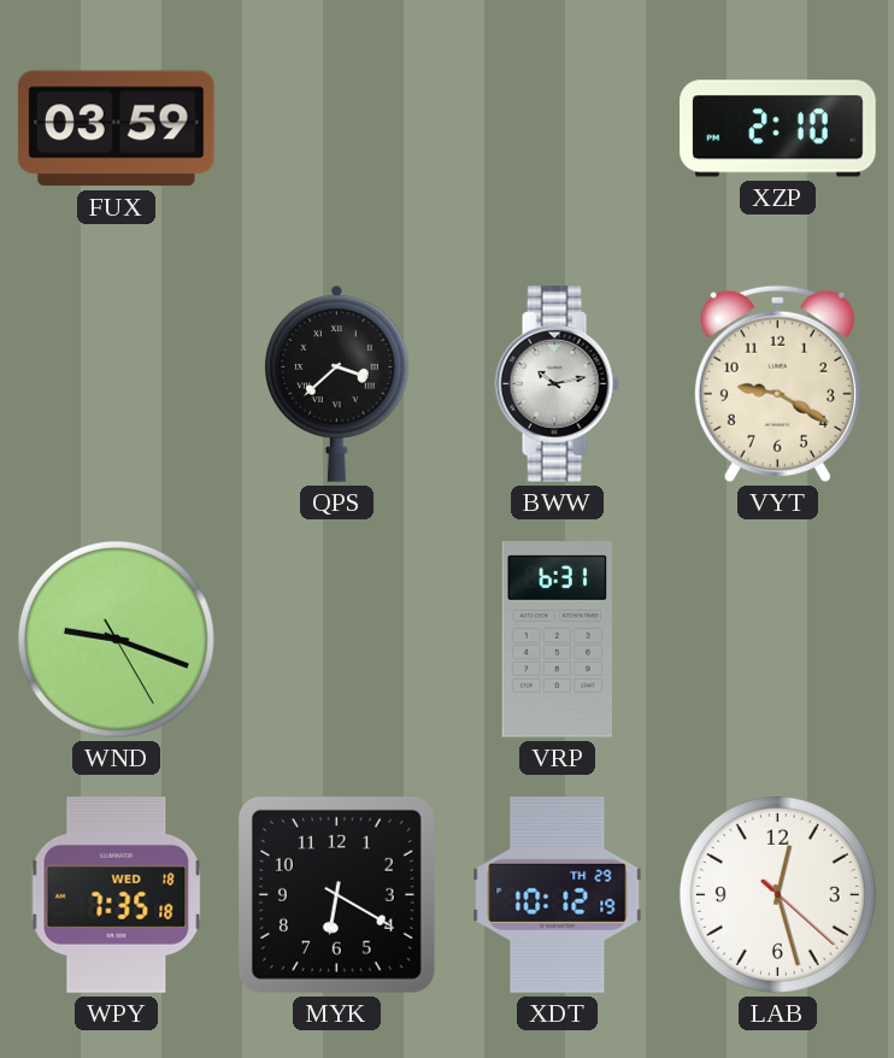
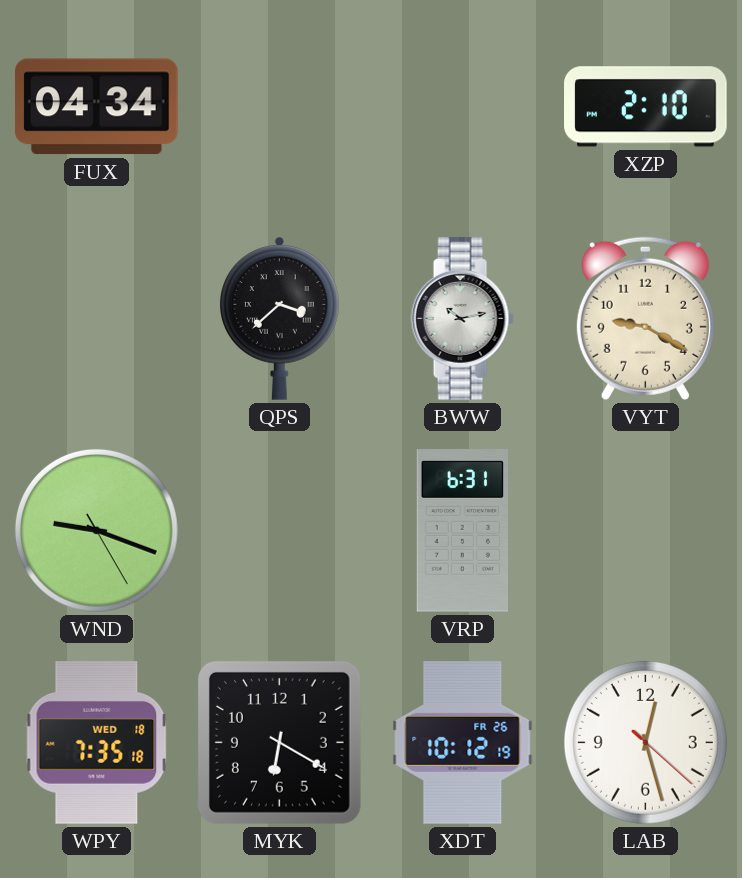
FUX: 03:59 -> 04:34
XDT date: TH 29 -> FR 26
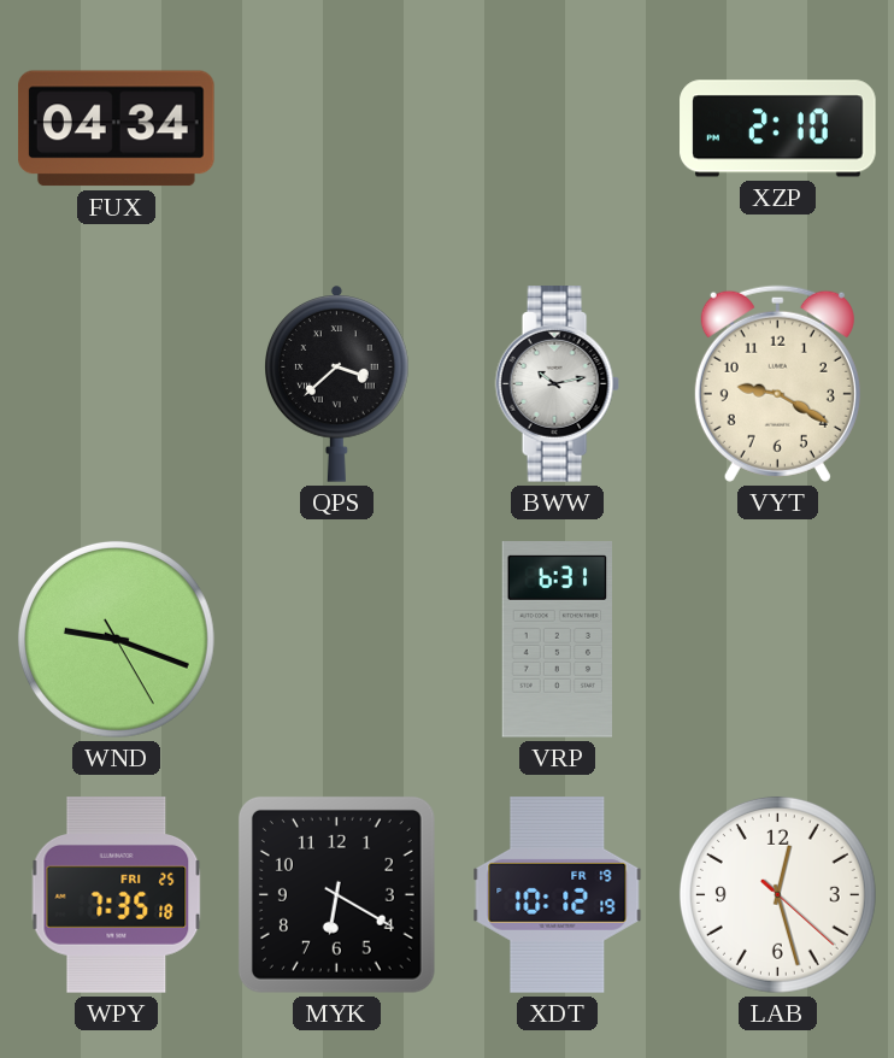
WPY date: WED 18 -> FRI 25
XDT date: FR 26 -> FR 19
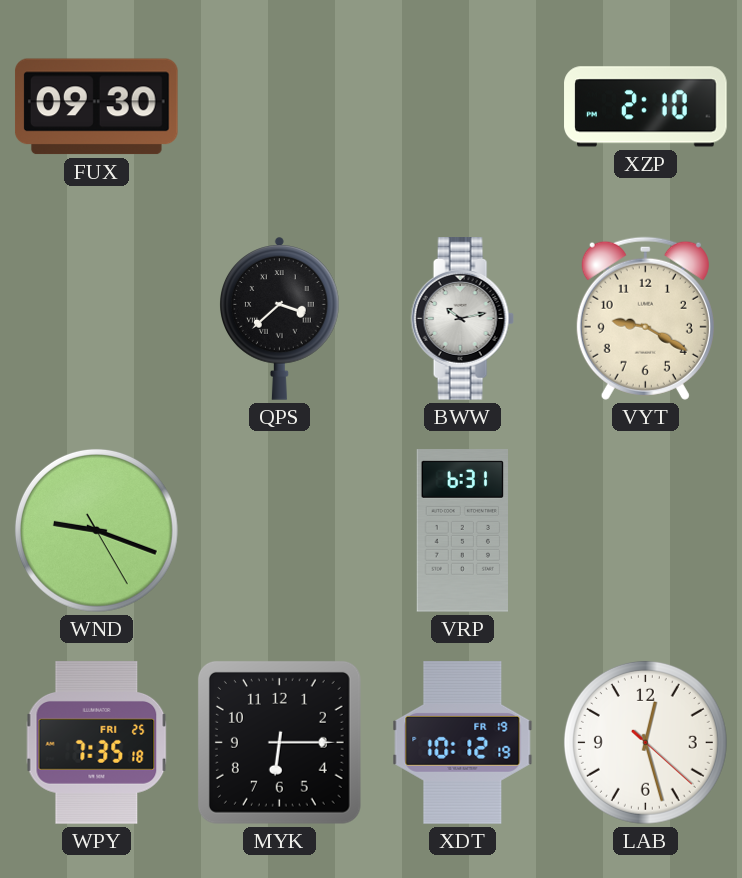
FUX: 04:34 -> 09:30
MYK: 6:20 -> 6:15
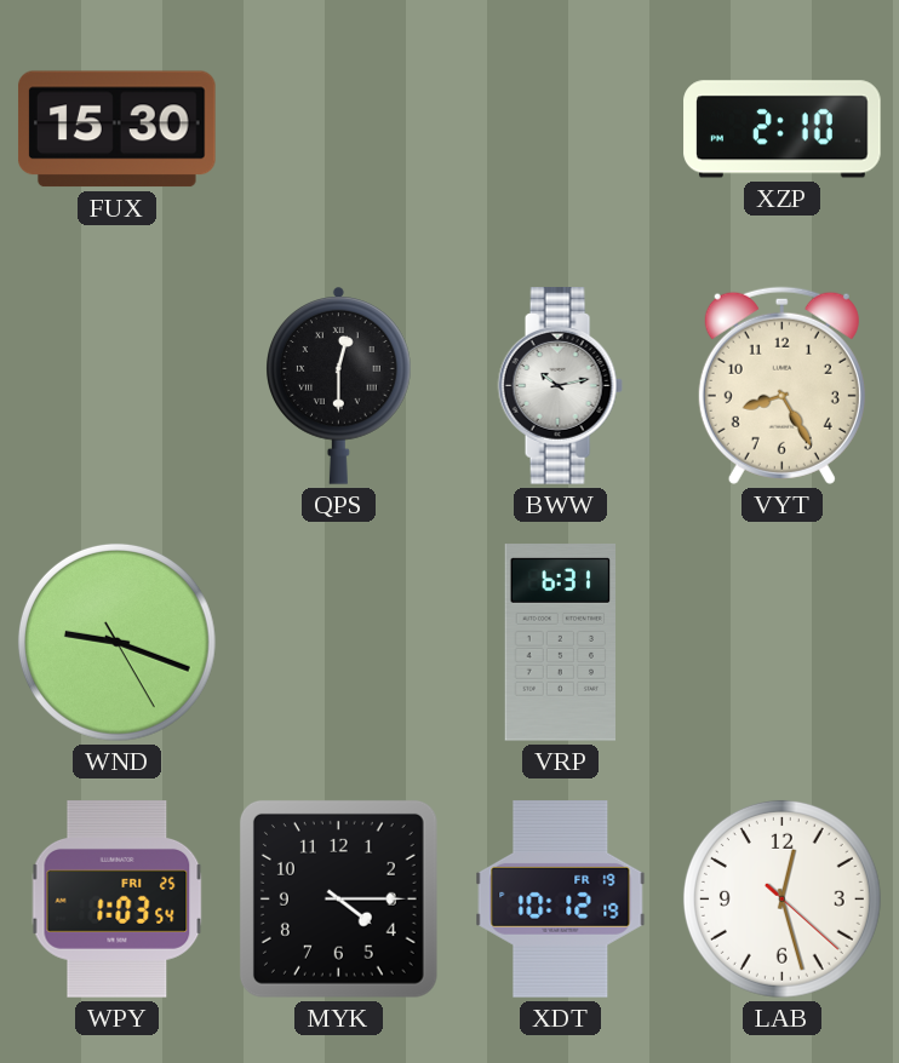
FUX: 09:30 -> 15:30
QPS: 3:38 -> 12:30
VYT: 9:20 -> 8:25
WPY: 7:35 -> 1:03
MYK: 6:15 -> 4:15
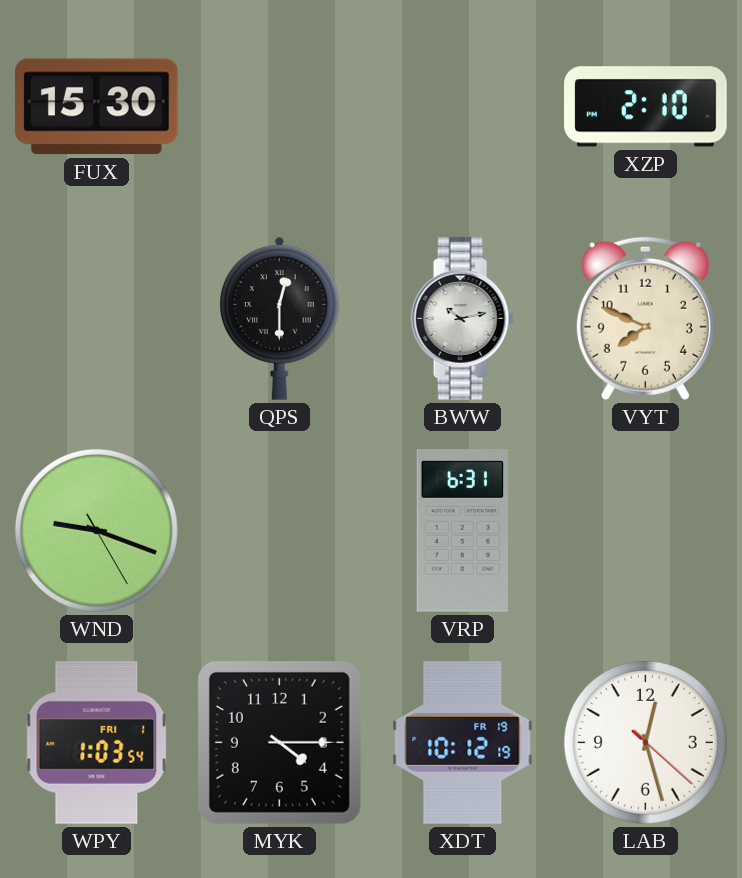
VYT: 8:25 -> 7:49
WPY date: FRI 25 -> FRI 1
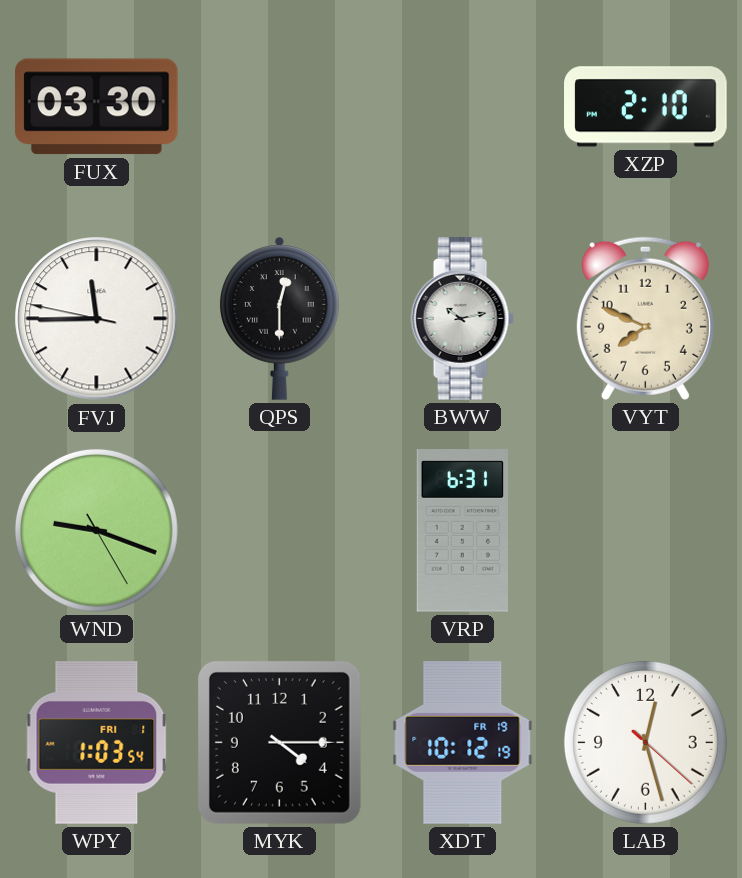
FUX: 15:30 -> 03:30
FVJ: none -> 11:44
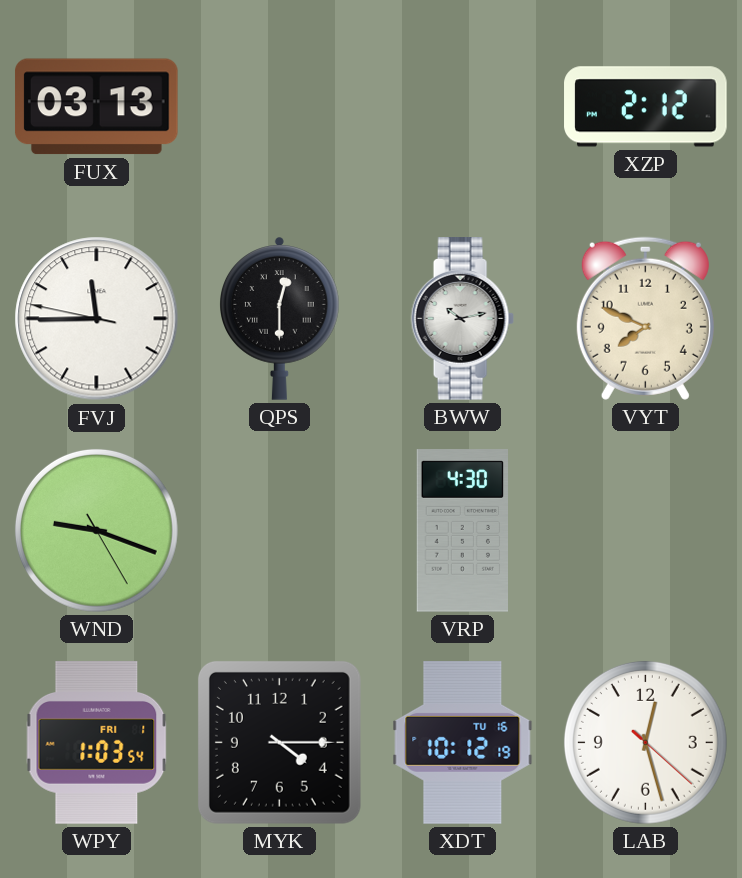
FUX: 03:30 -> 03:13
XZP: 2:10 -> 2:12
VRP: 6:31 -> 4:30
XDT date: FR 19 -> TU 16
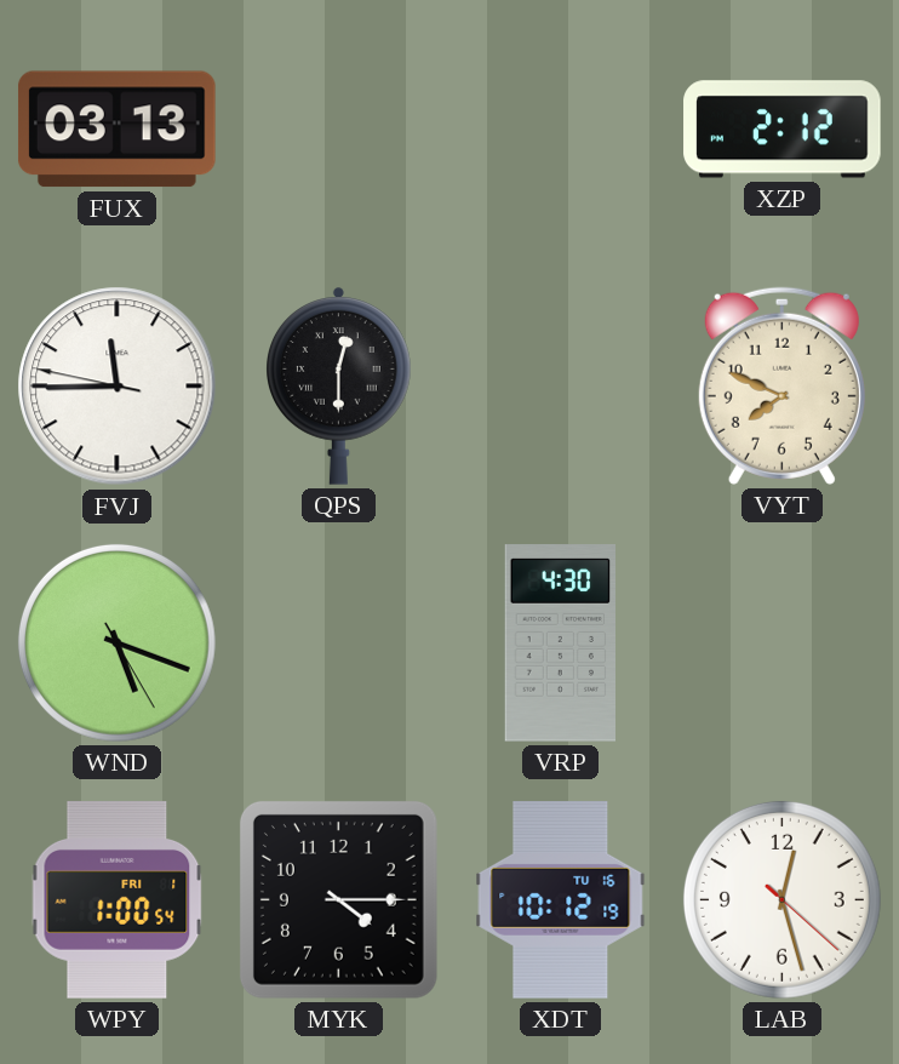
BWW: 10:13 -> none
WND: 9:18 -> 5:18
WPY: 1:03 -> 1:00
